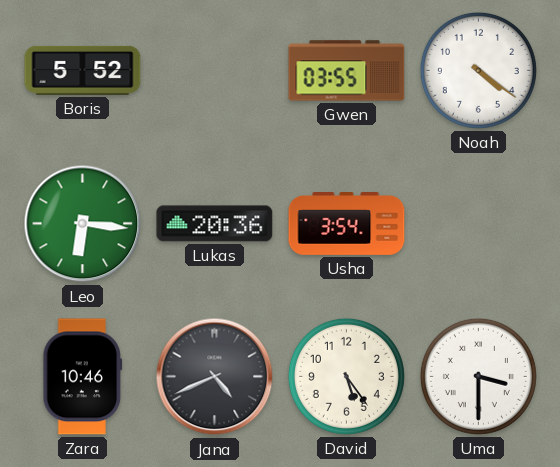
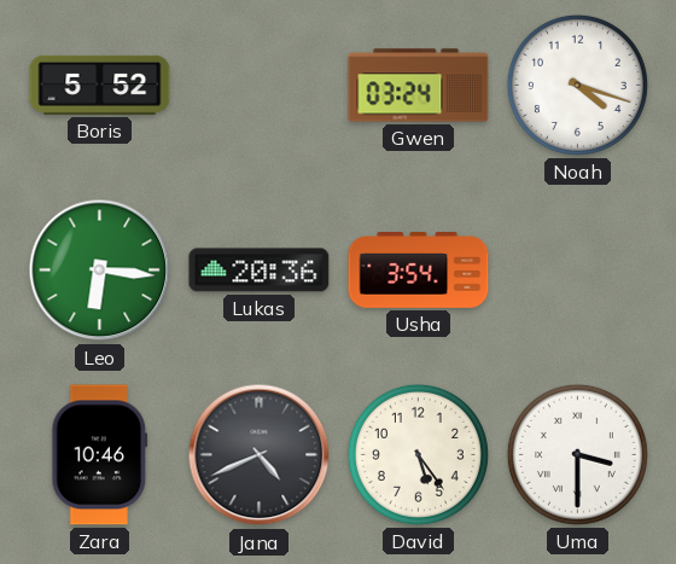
Gwen: 03:55 -> 03:24
Noah: 4:21 -> 4:18
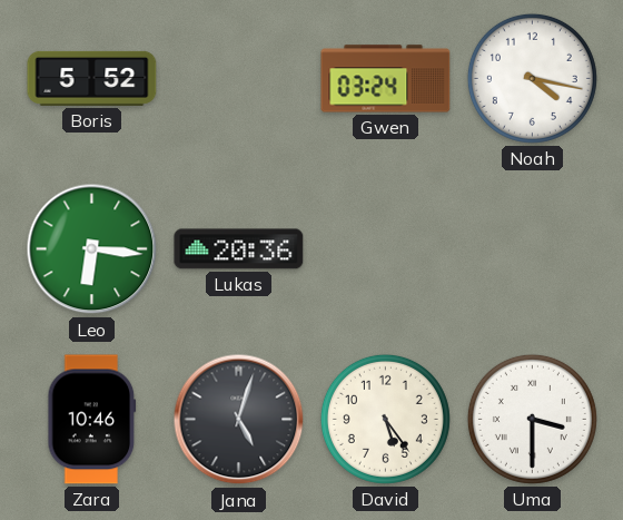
Noah: 4:18 -> 4:17
Usha: 3:54 -> none
Jana: 4:41 -> 5:03
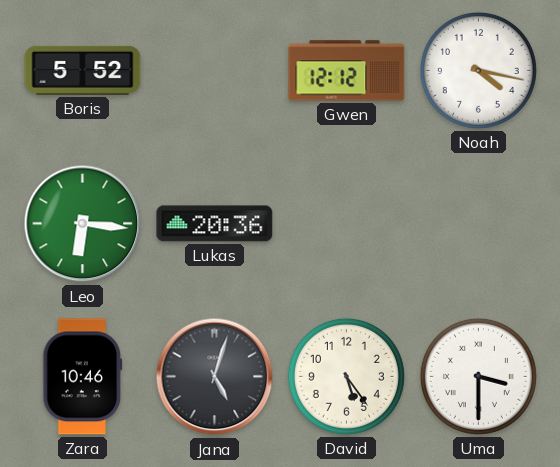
Gwen: 03:24 -> 12:12
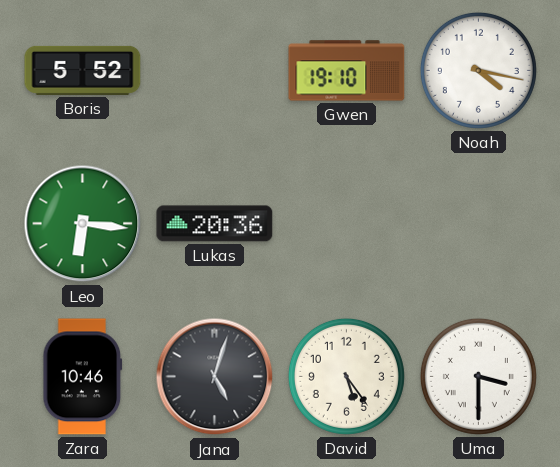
Gwen: 12:12 -> 19:10
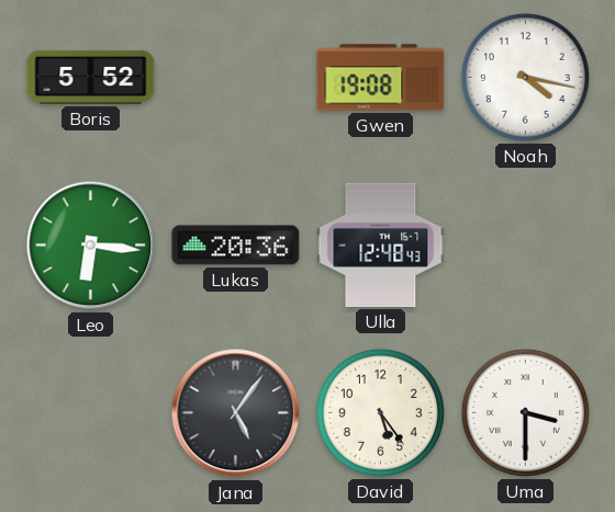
Gwen: 19:10 -> 19:08
Ulla: none -> 12:48
Zara: 10:46 -> none
Jana: 5:03 -> 5:06
